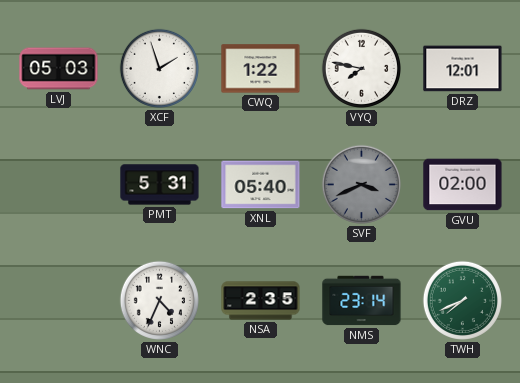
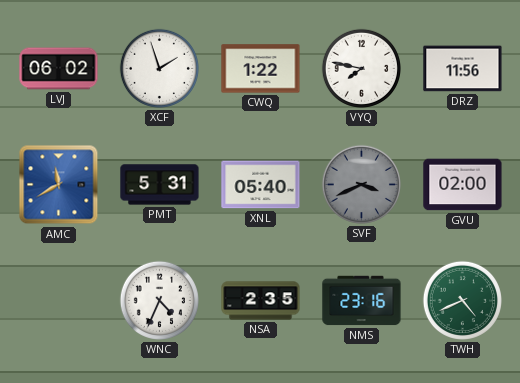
LVJ: 05:03 -> 06:02
DRZ: 12:01 -> 11:56
AMC: none -> 11:40
NMS: 23:14 -> 23:16
TWH: 7:41 -> 4:41
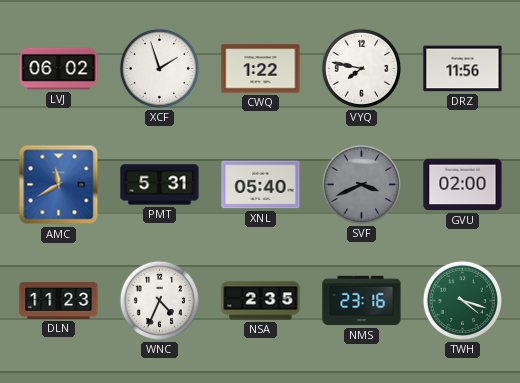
DLN: none -> 11:23
TWH: 4:41 -> 4:18
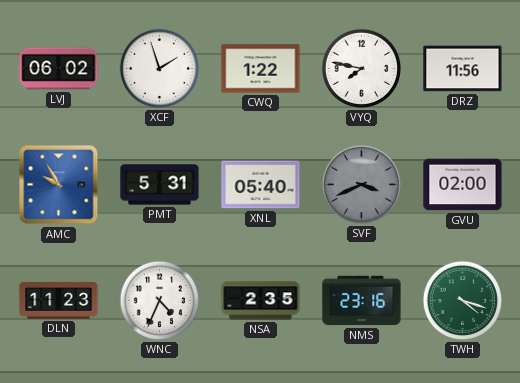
AMC: 11:40 -> 9:55
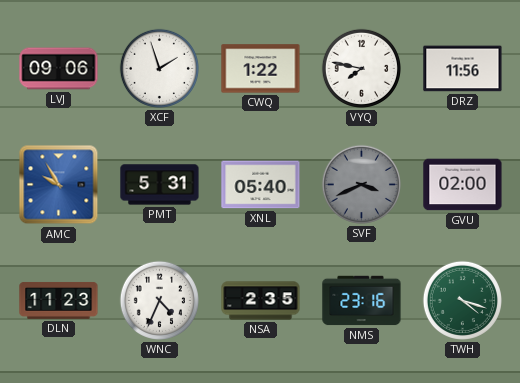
LVJ: 06:02 -> 09:06
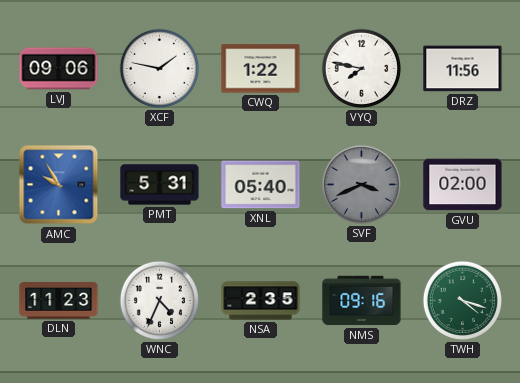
XCF: 1:57 -> 1:47
NMS: 23:16 -> 09:16
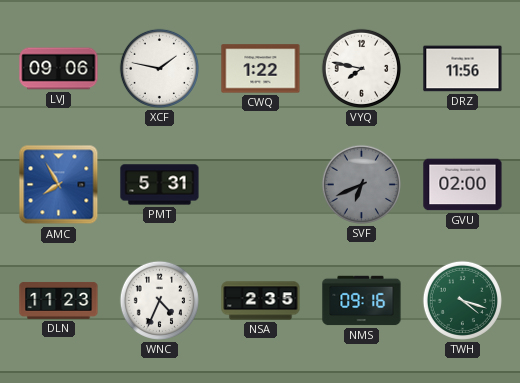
AMC: 9:55 -> 7:55
XNL: 05:40 -> none
SVF: 3:41 -> 6:41
